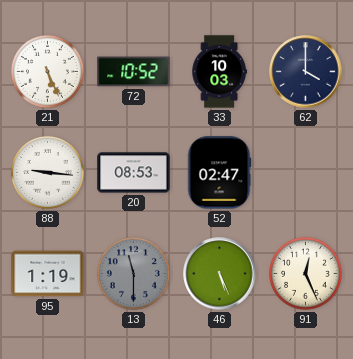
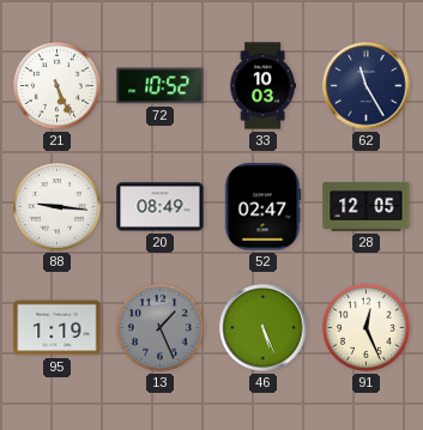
62: 4:00 -> 11:25
20: 08:53 -> 08:49
28: none -> 12:05
13: 11:30 -> 1:26
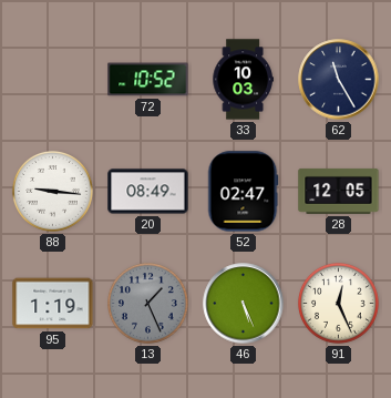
21: 5:26 -> none
